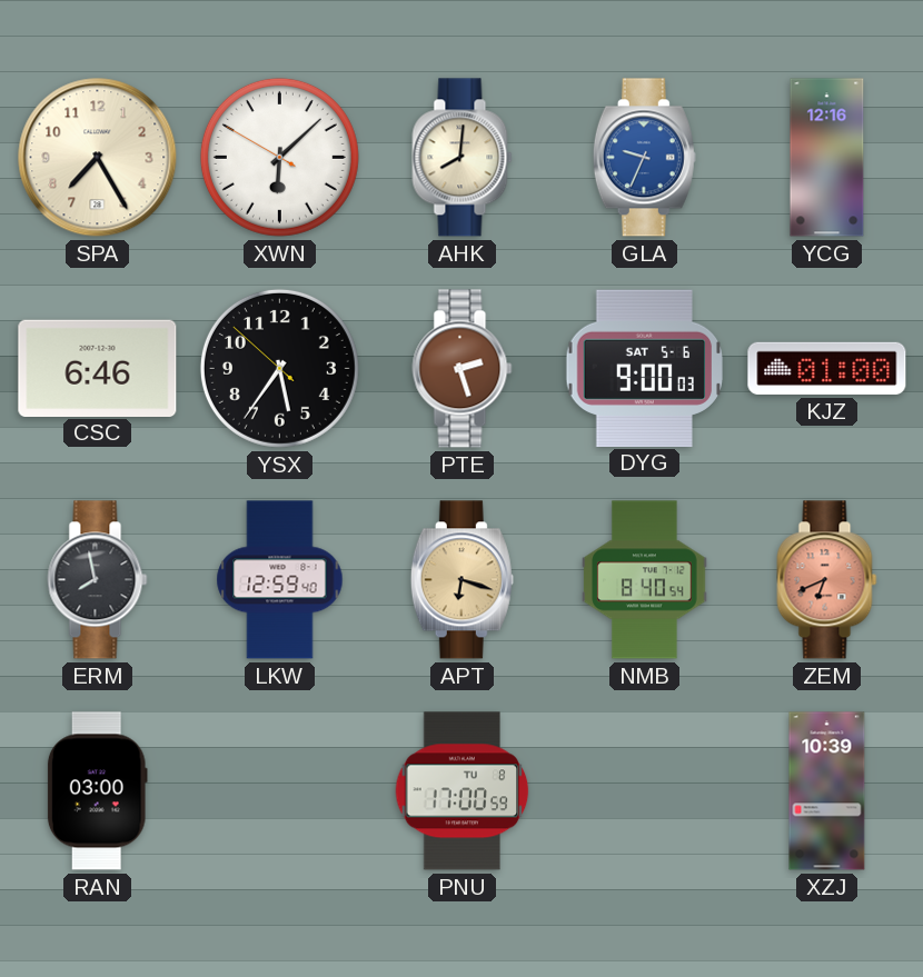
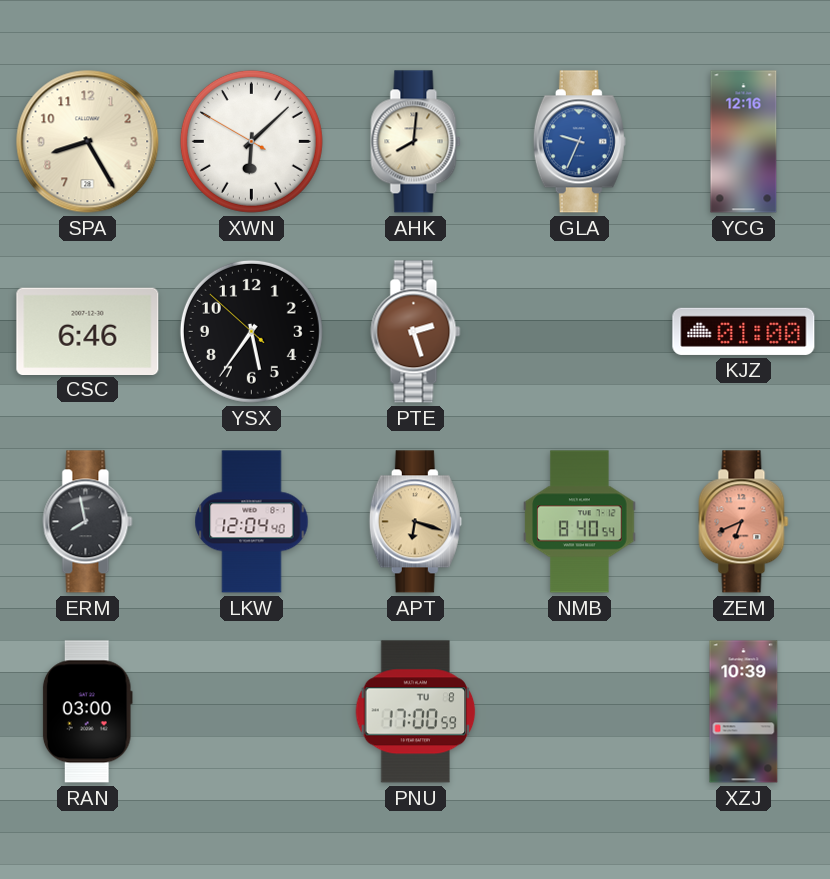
SPA: 7:25 -> 8:25
DYG: 9:00 -> none
LKW: 12:59 -> 12:04
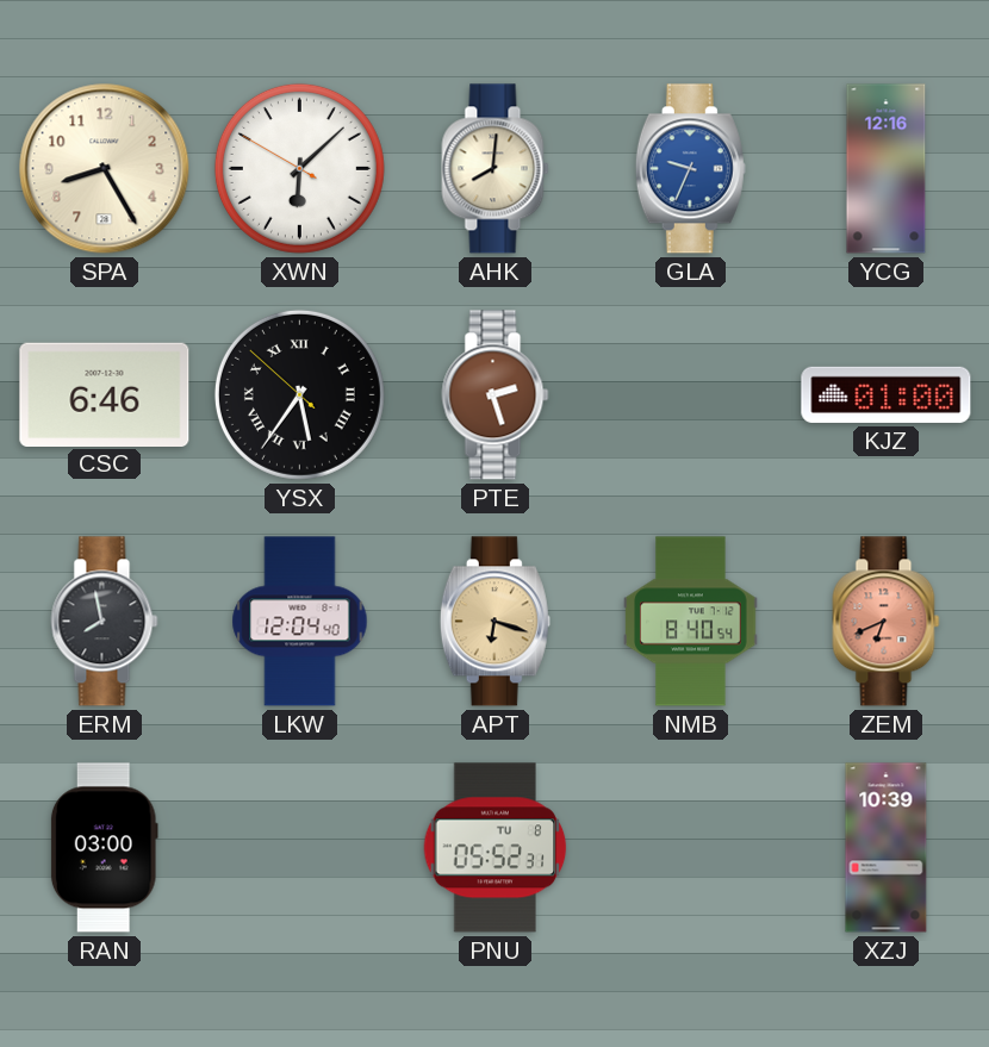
YSX numerals: Arabic -> Roman
PNU: 17:00 -> 05:52
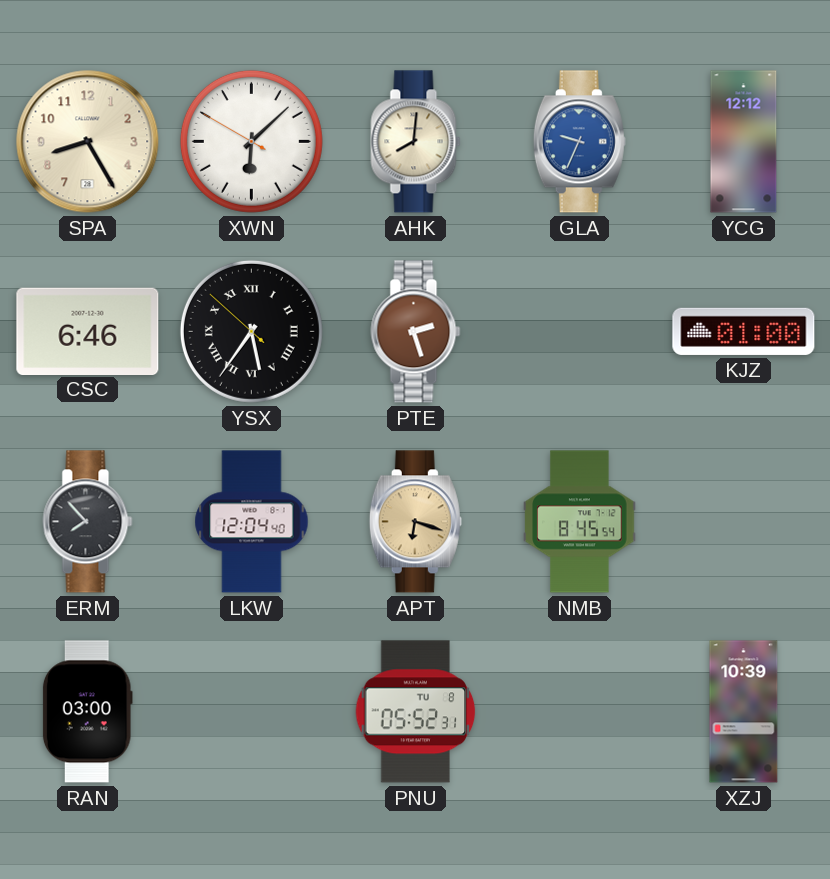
YCG: 12:16 -> 12:12
ERM: 7:58 -> 7:53
NMB: 8:40 -> 8:45
ZEM: 6:41 -> none
